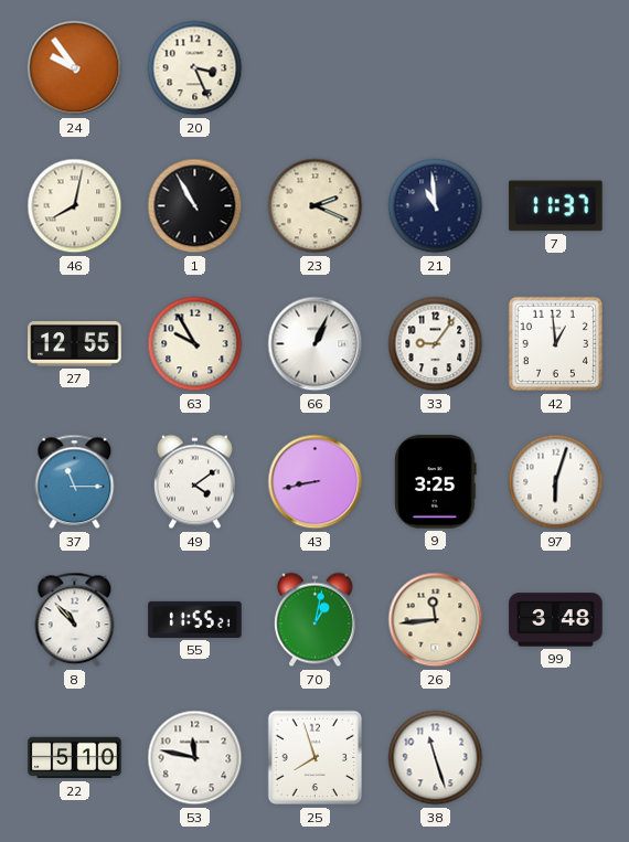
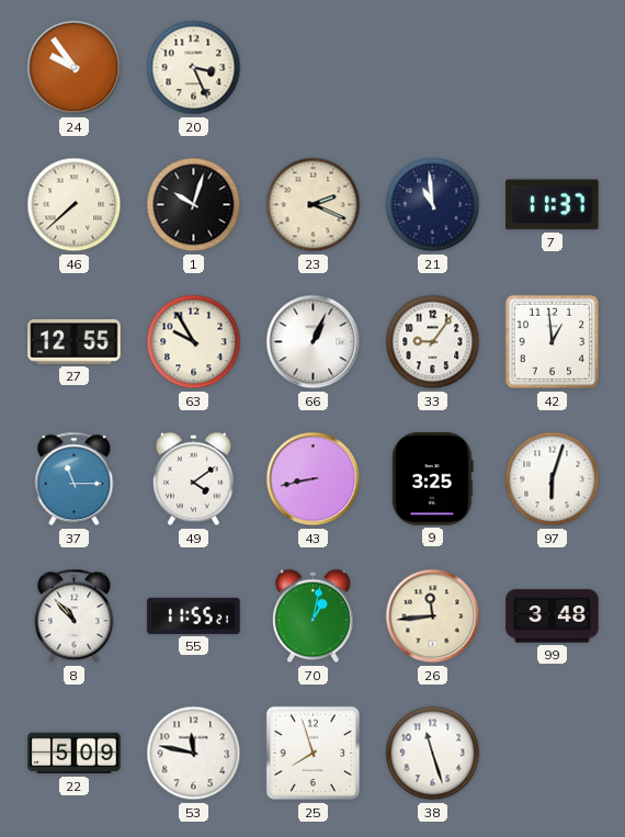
46: 8:02 -> 7:38
1: 10:55 -> 10:03
22: 5:10 -> 5:09
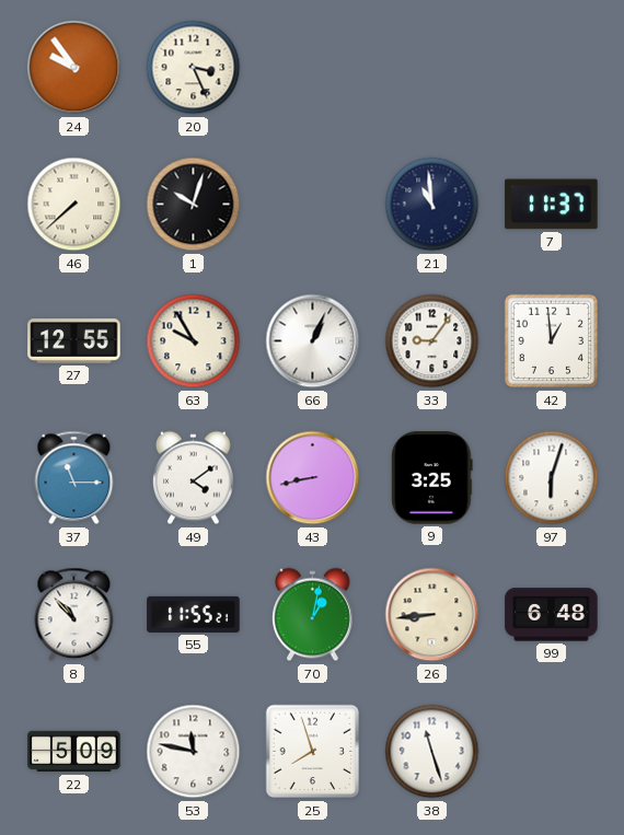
23: 2:19 -> none
26: 11:44 -> 8:44
99: 3:48 -> 6:48
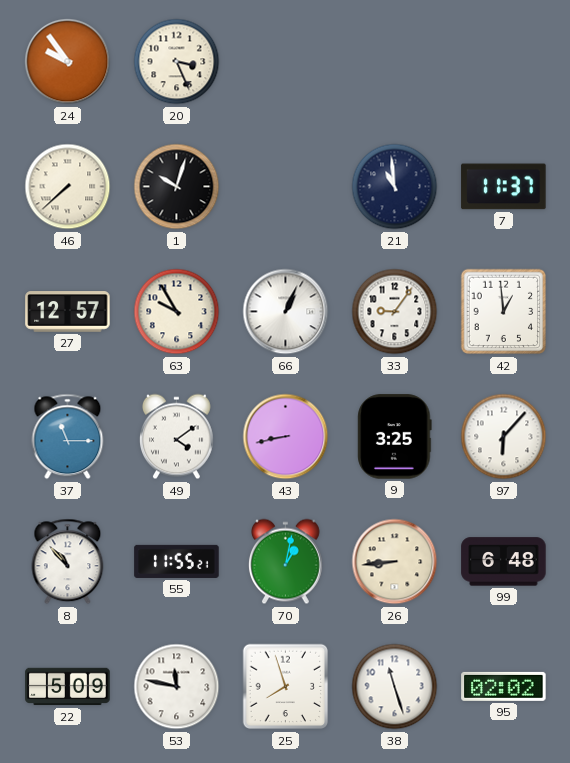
27: 12:55 -> 12:57
97: 6:03 -> 6:07
95: none -> 02:02
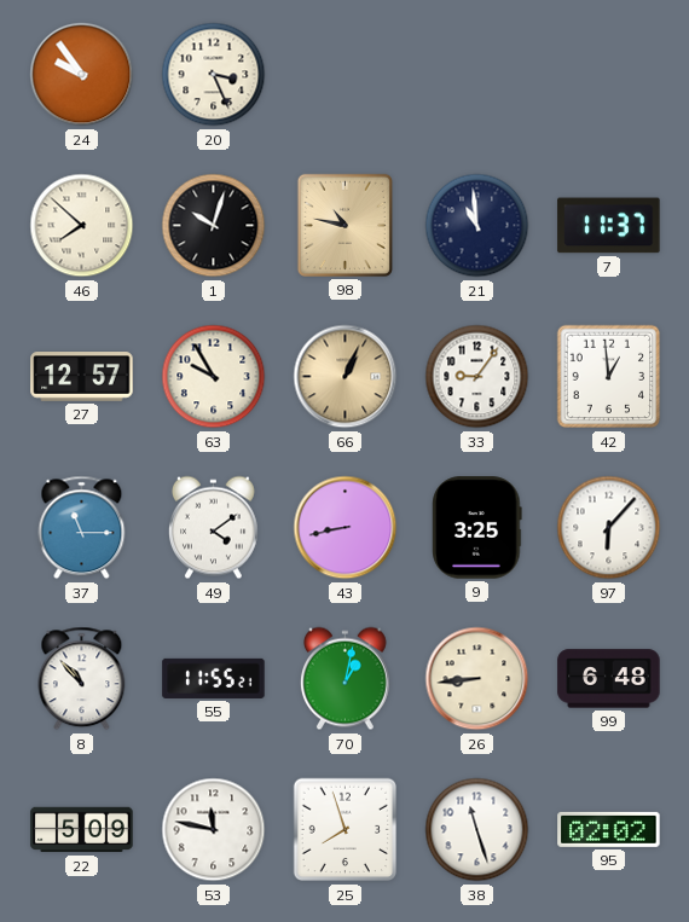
46: 7:38 -> 7:52
98: none -> 10:47
66 dial: white -> champagne
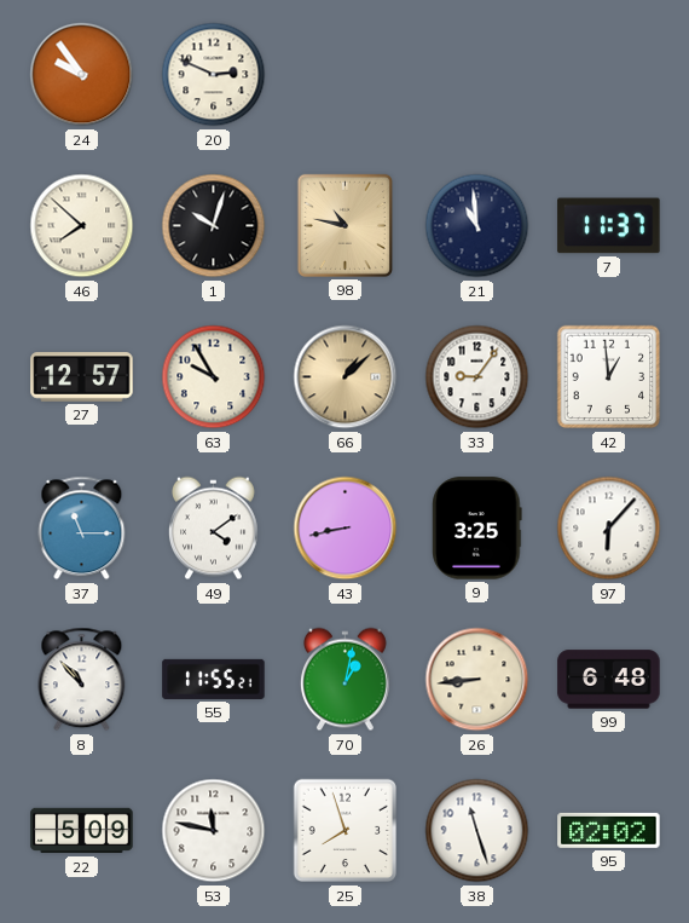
20: 3:26 -> 2:49
66: 1:04 -> 1:08
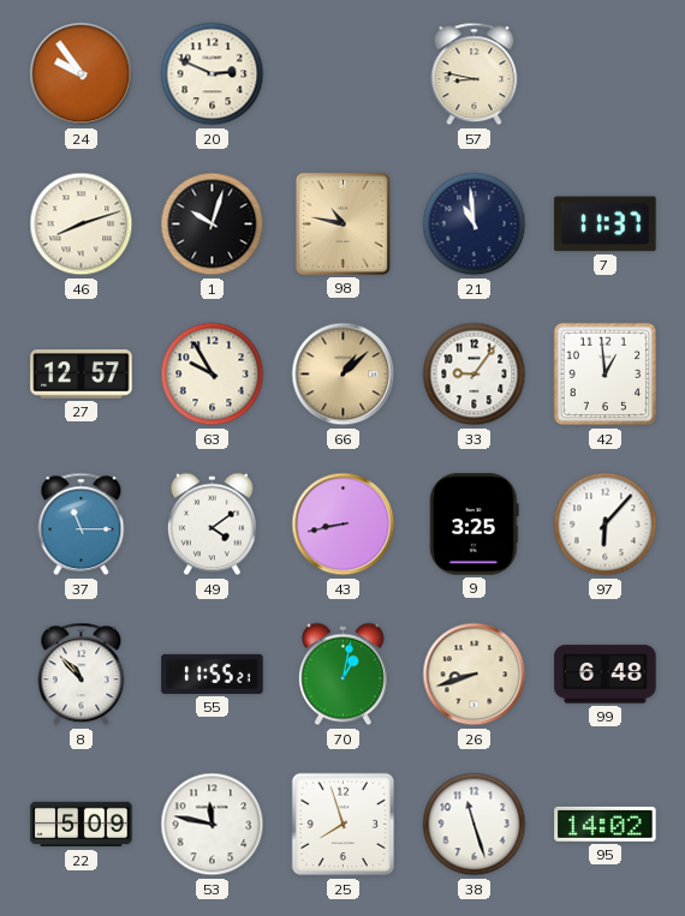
57: none -> 8:47
46: 7:52 -> 8:12
26: 8:44 -> 8:42
95: 02:02 -> 14:02
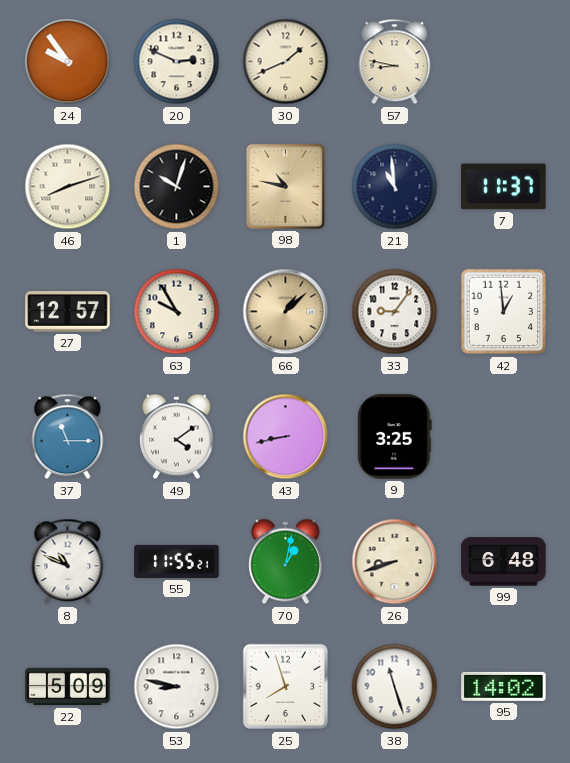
30: none -> 1:41
97: 6:07 -> none
8: 10:53 -> 10:49
53: 11:47 -> 8:47
